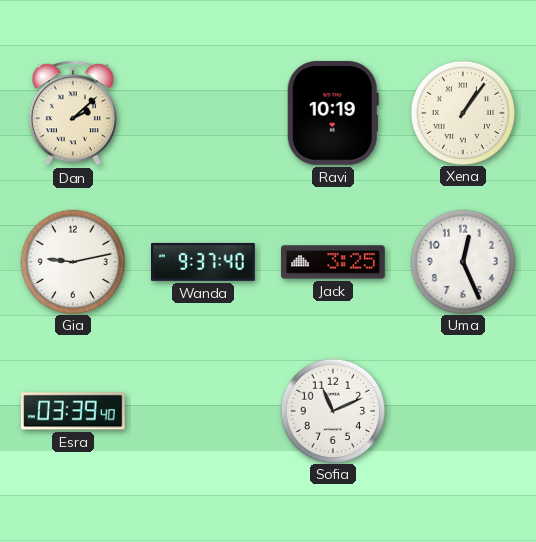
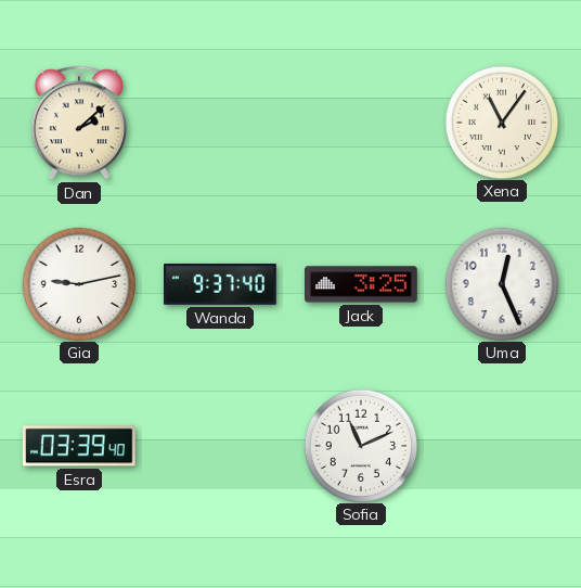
Ravi: 10:19 -> none
Xena: 1:06 -> 11:06
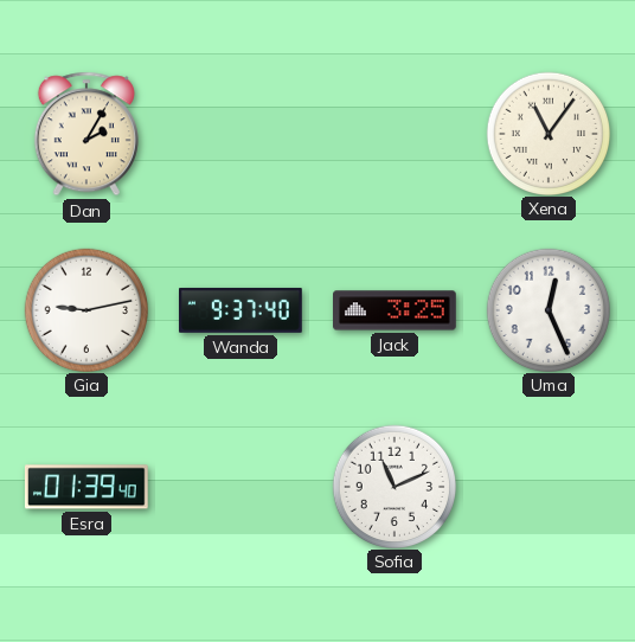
Dan: 2:08 -> 2:05
Esra: 03:39 -> 01:39
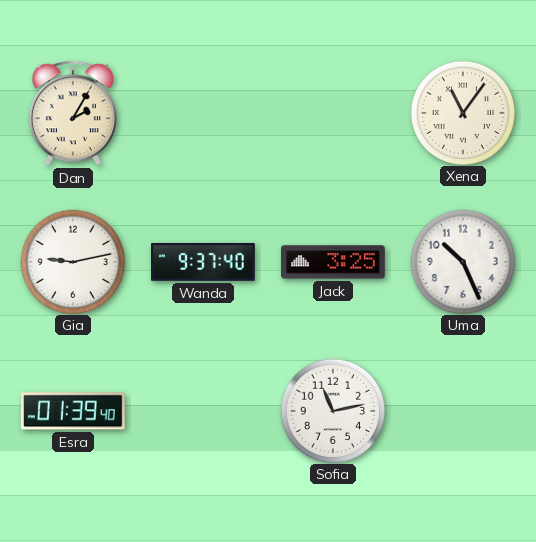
Uma: 12:26 -> 10:26
Sofia: 11:11 -> 11:13
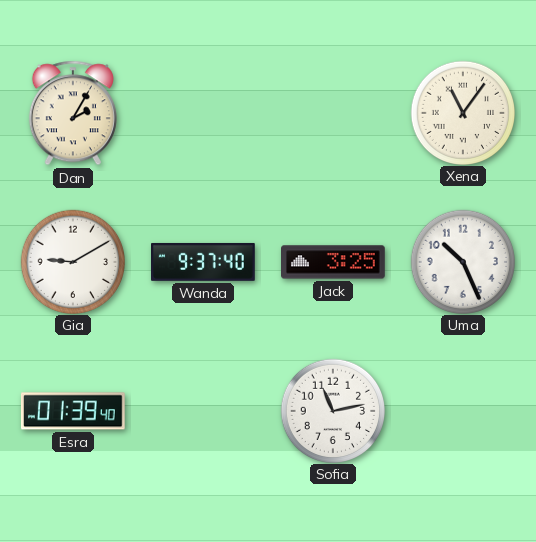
Gia: 9:13 -> 9:10
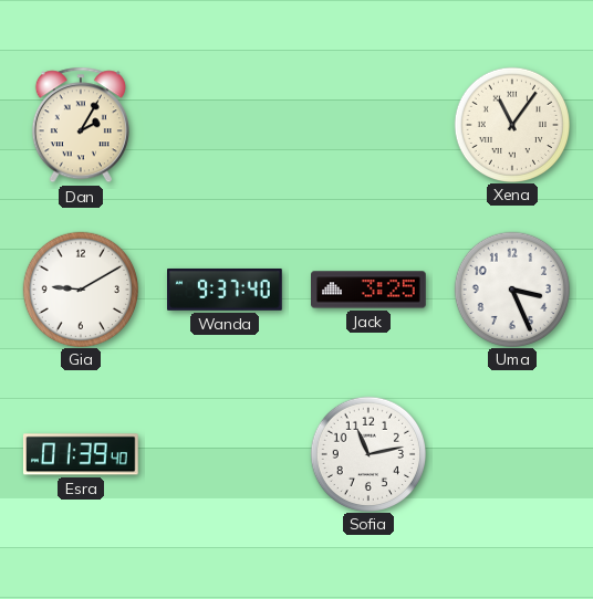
Uma: 10:26 -> 3:26
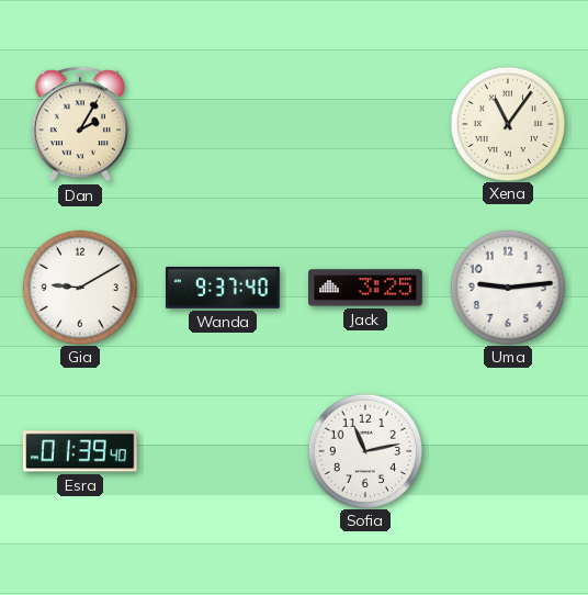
Uma: 3:26 -> 9:14
